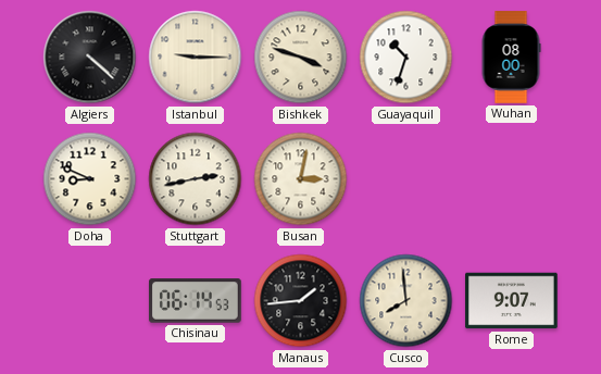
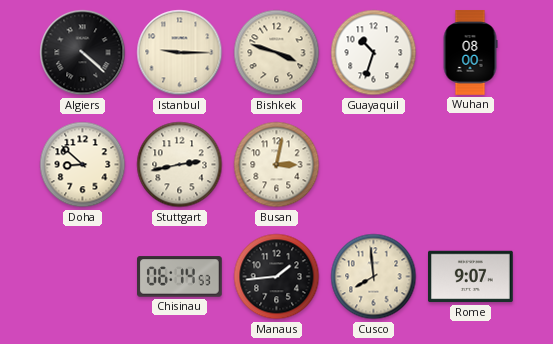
Doha: 8:49 -> 8:52
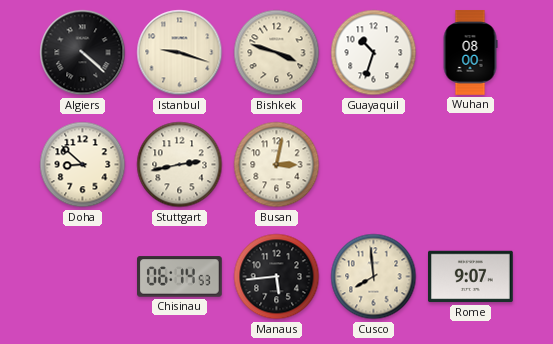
Istanbul: 9:15 -> 9:18
Manaus: 1:44 -> 5:44
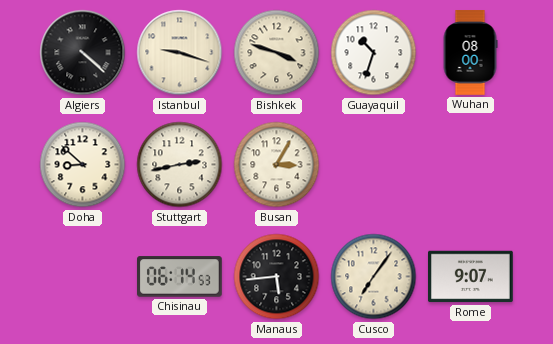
Busan: 3:02 -> 3:05
Cusco: 7:59 -> 7:06
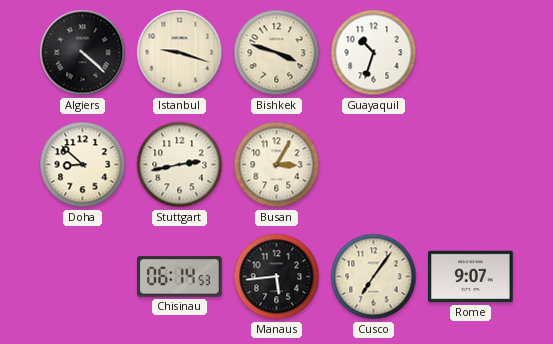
Wuhan: 08:00 -> none
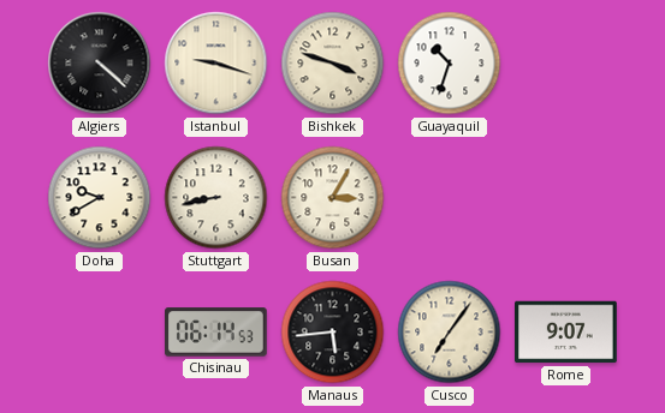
Doha: 8:52 -> 9:40
Stuttgart: 2:43 -> 8:43
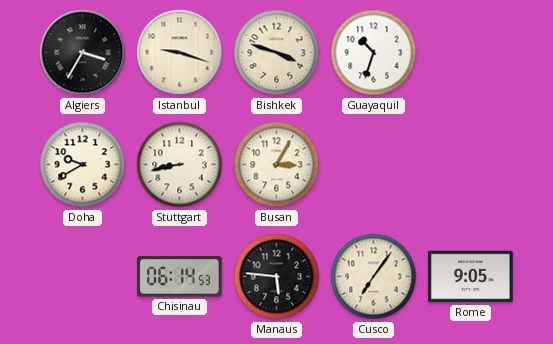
Algiers: 4:22 -> 3:35
Manaus: 5:44 -> 5:46
Rome: 9:07 -> 9:05
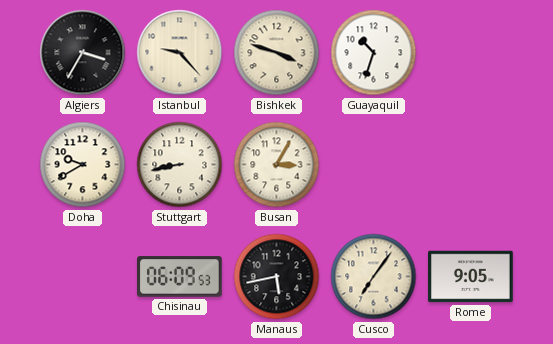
Istanbul: 9:18 -> 9:23
Chisinau: 06:14 -> 06:09
Manaus: 5:46 -> 5:43
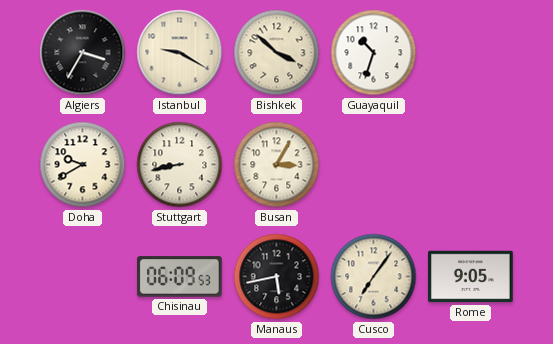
Istanbul: 9:23 -> 9:20
Bishkek: 3:48 -> 3:52
